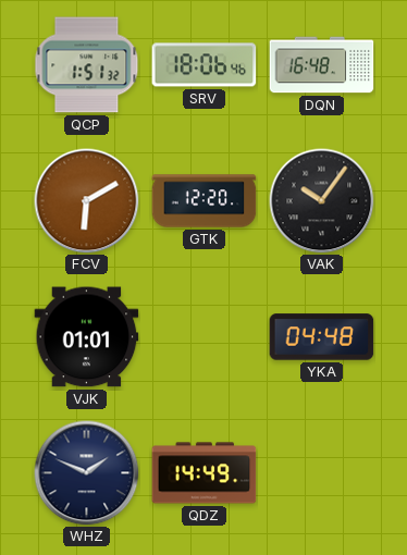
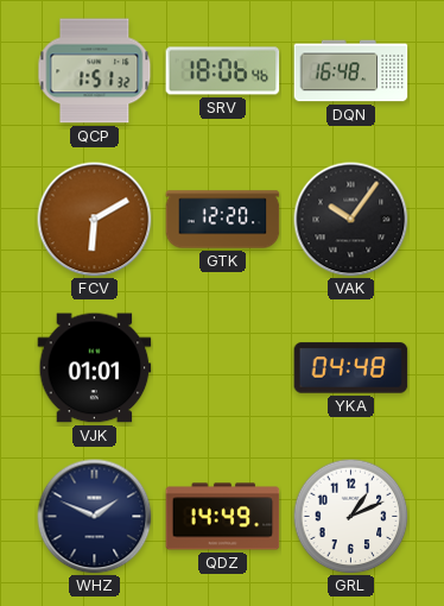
GRL: none -> 1:11
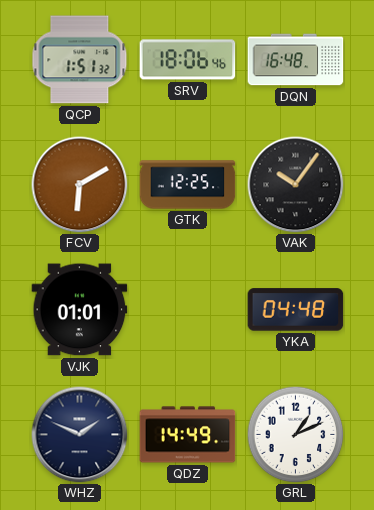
GTK: 12:20 -> 12:25
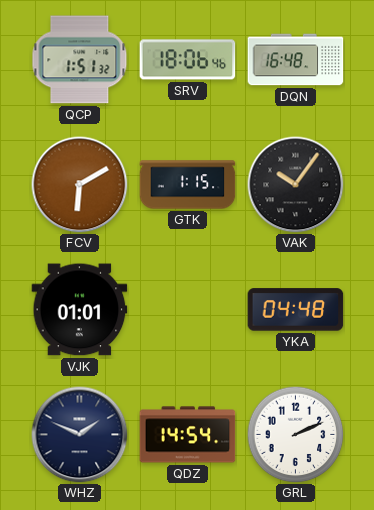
GTK: 12:25 -> 1:15
QDZ: 14:49 -> 14:54
GRL: 1:11 -> 2:11
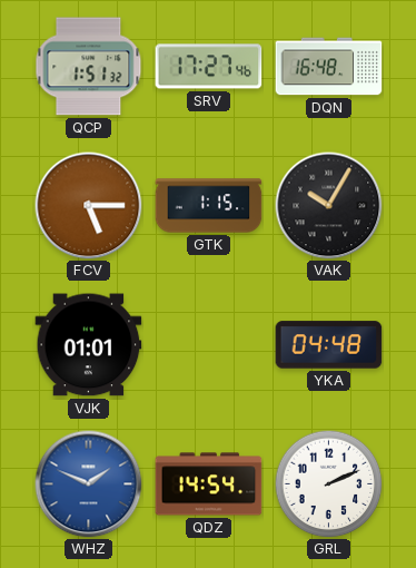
SRV: 18:06 -> 17:27
FCV: 6:10 -> 5:15
VAK: 10:06 -> 10:05
WHZ dial: navy -> blue
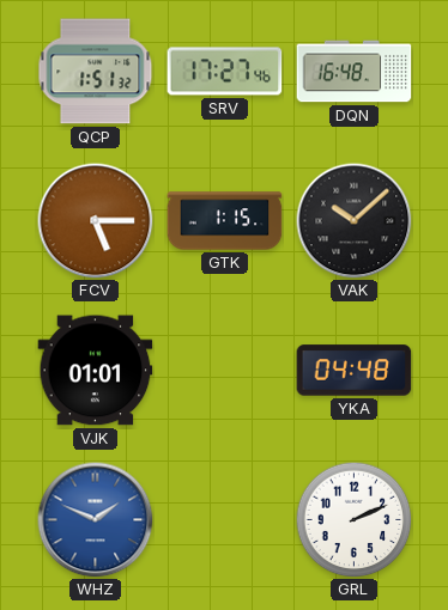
VAK: 10:05 -> 10:08
QDZ: 14:54 -> none
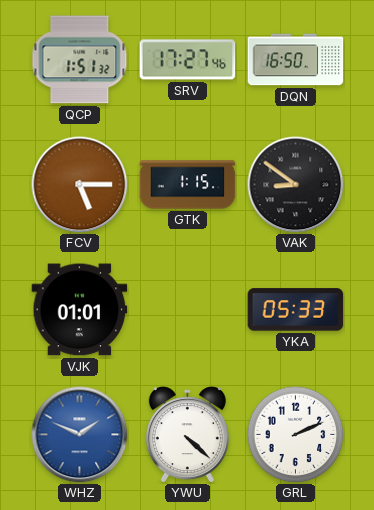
DQN: 16:48 -> 16:50
VAK: 10:08 -> 8:51
YKA: 04:48 -> 05:33
YWU: none -> 4:22
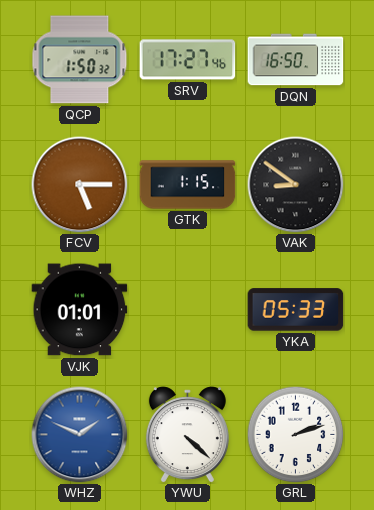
QCP: 1:51 -> 1:50
GRL: 2:11 -> 2:12
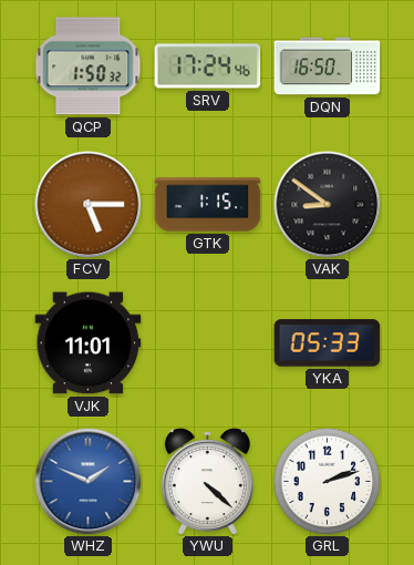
SRV: 17:27 -> 17:24
VJK: 01:01 -> 11:01
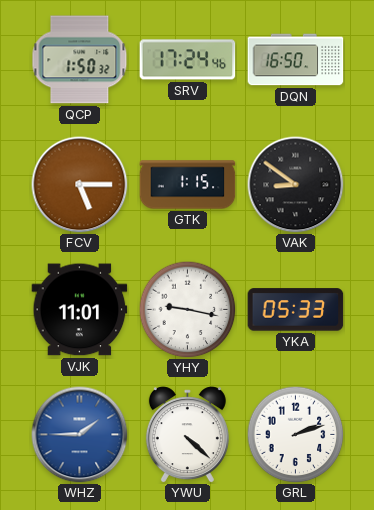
YHY: none -> 9:17
WHZ: 1:49 -> 1:45
